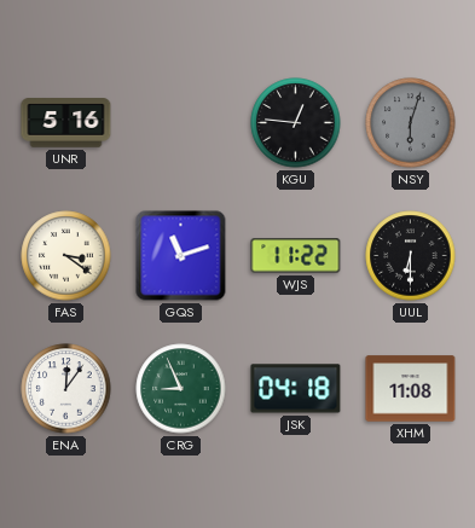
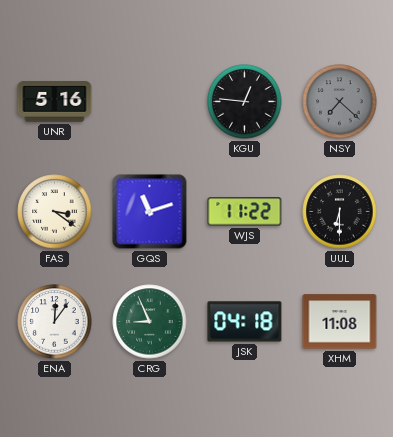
NSY: 6:03 -> 7:22
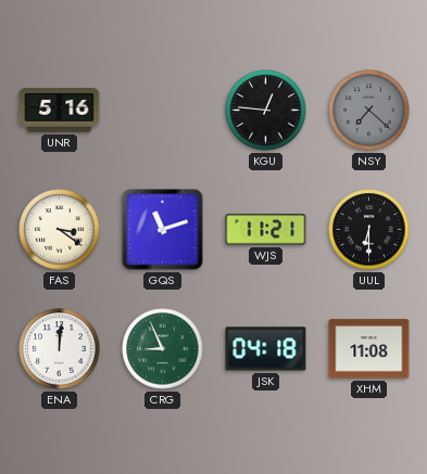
WJS: 11:22 -> 11:21
ENA: 12:06 -> 12:01
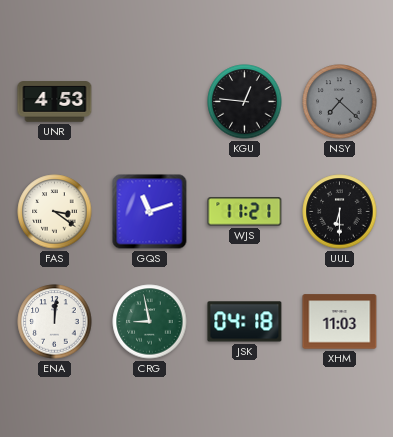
UNR: 5:16 -> 4:53
CRG: 8:56 -> 8:58
XHM: 11:08 -> 11:03
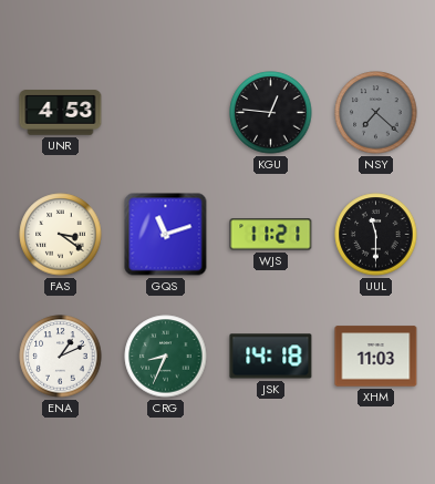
UUL: 6:30 -> 11:30
ENA: 12:01 -> 1:11
CRG: 8:58 -> 8:34
JSK: 04:18 -> 14:18
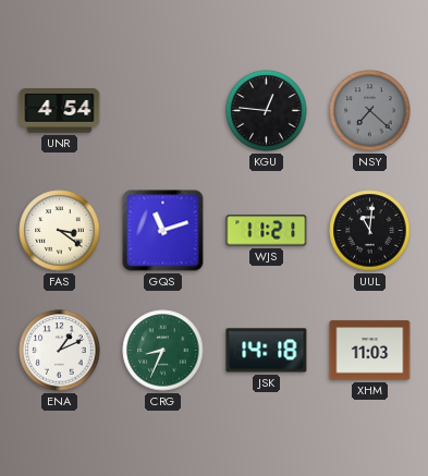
UNR: 4:53 -> 4:54
UUL: 11:30 -> 11:01
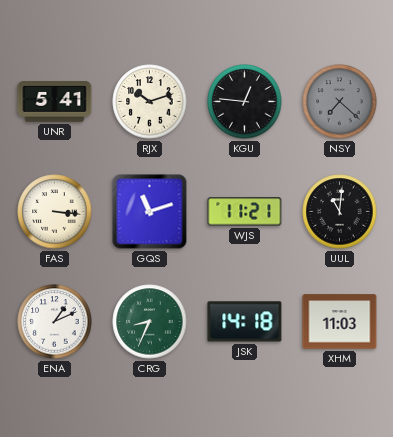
UNR: 4:54 -> 5:41
RJX: none -> 10:12
FAS: 3:21 -> 3:16
